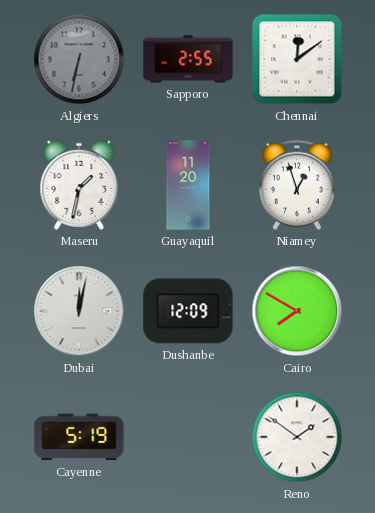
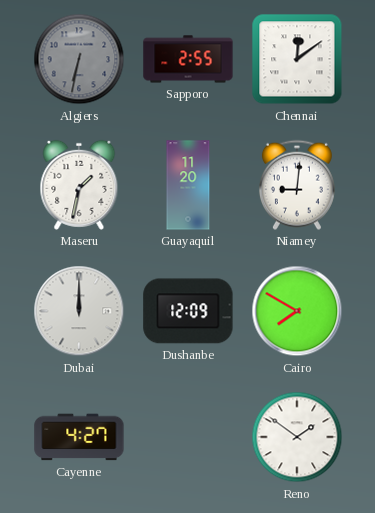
Niamey: 12:57 -> 9:01
Dubai: 12:02 -> 12:00
Cayenne: 5:19 -> 4:27
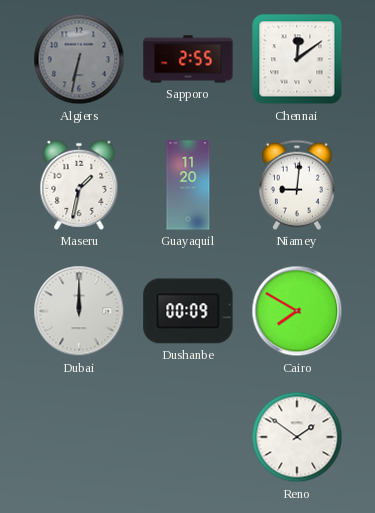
Dushanbe: 12:09 -> 00:09
Cayenne: 4:27 -> none
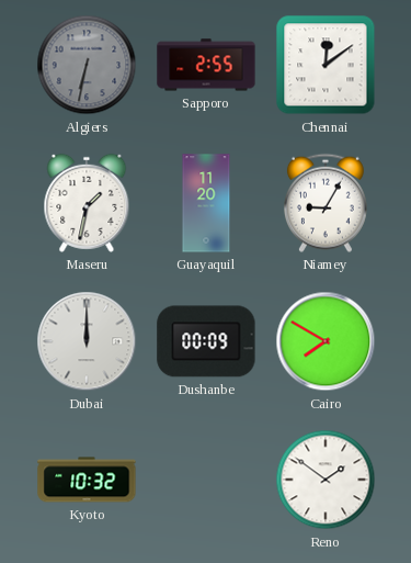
Niamey: 9:01 -> 9:05
Kyoto: none -> 10:32
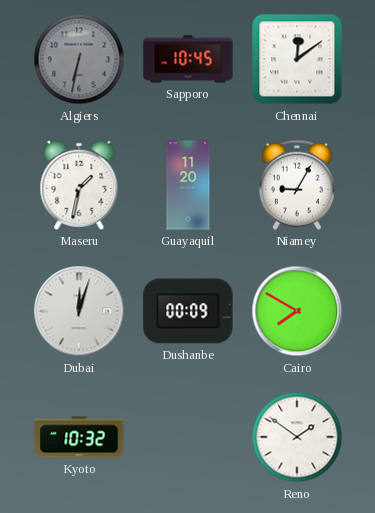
Sapporo: 2:55 -> 10:45
Dubai: 12:00 -> 12:03
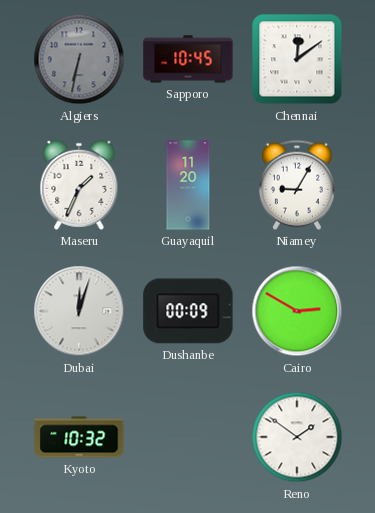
Maseru: 1:32 -> 1:34
Cairo: 7:50 -> 2:50
